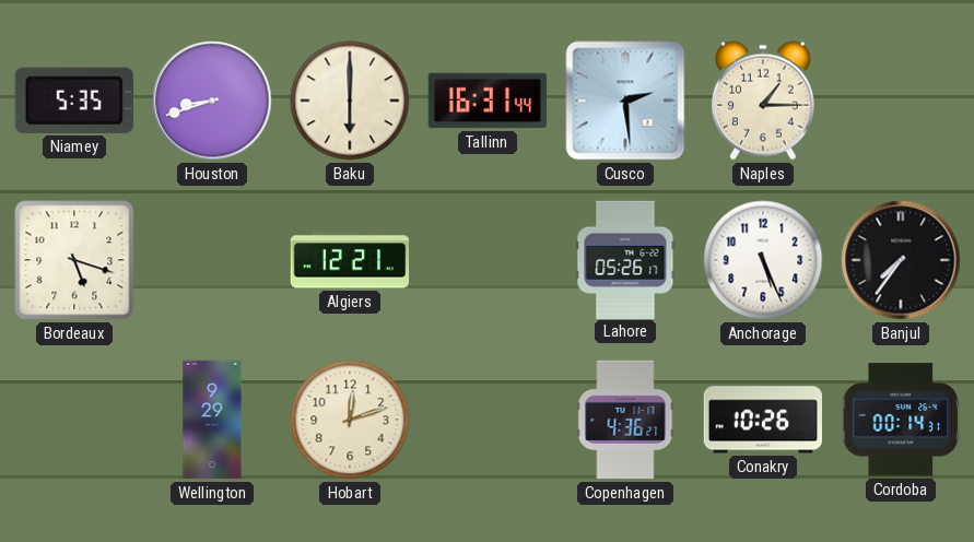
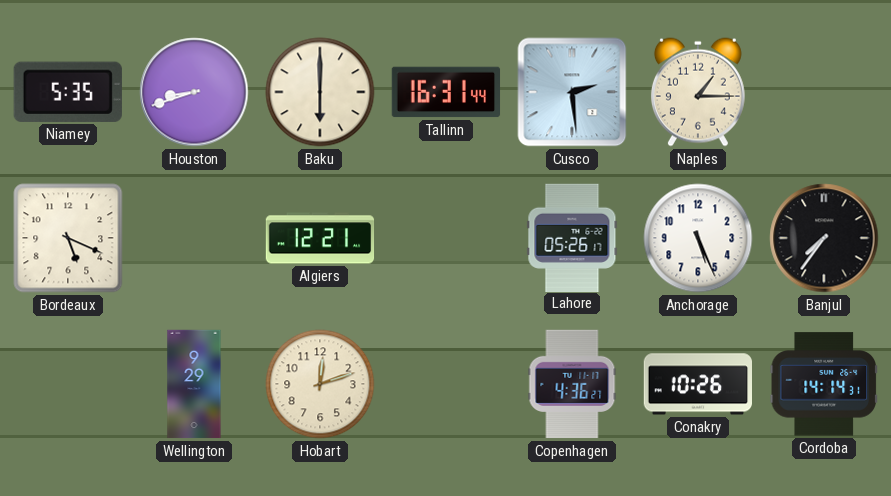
Bordeaux: 5:18 -> 5:19
Cordoba: 00:14 -> 14:14
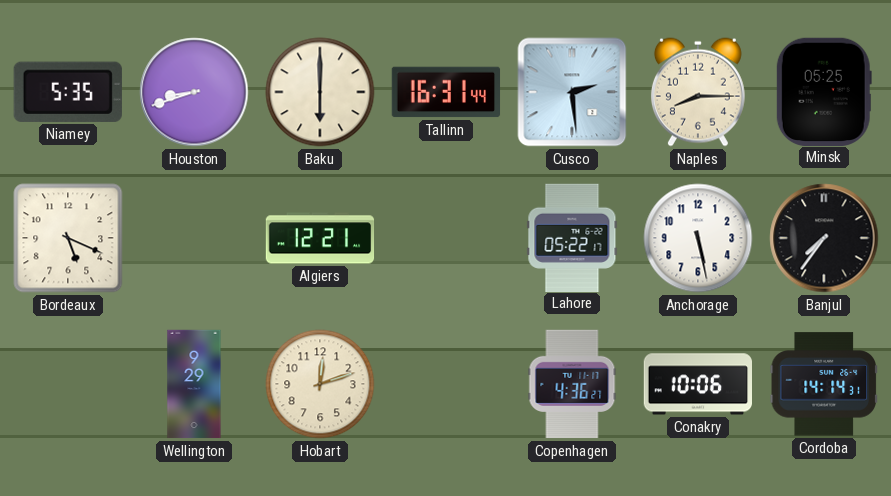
Naples: 1:15 -> 8:15
Minsk: none -> 05:25
Lahore: 05:26 -> 05:22
Anchorage: 5:26 -> 5:28
Conakry: 10:26 -> 10:06
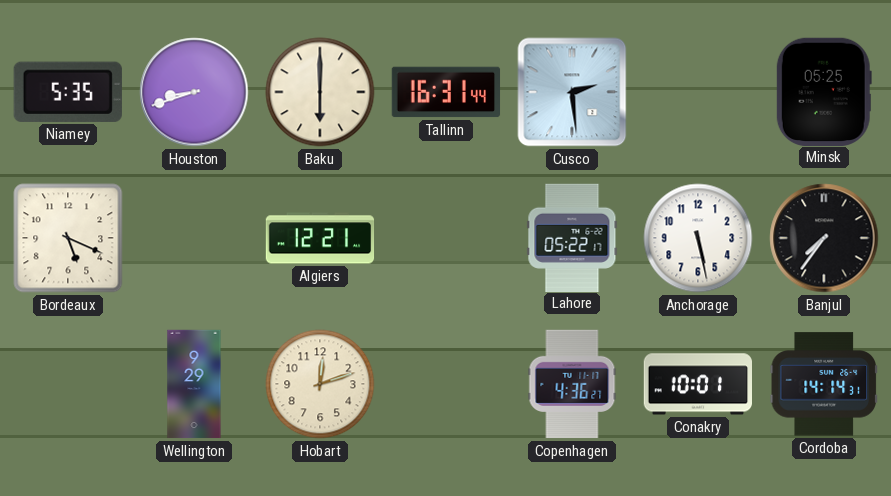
Naples: 8:15 -> none
Conakry: 10:06 -> 10:01
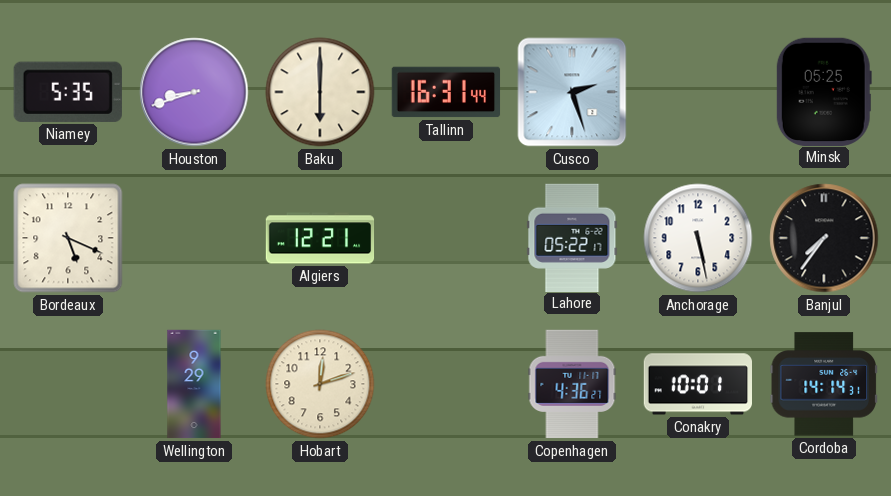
Cusco: 2:29 -> 2:27
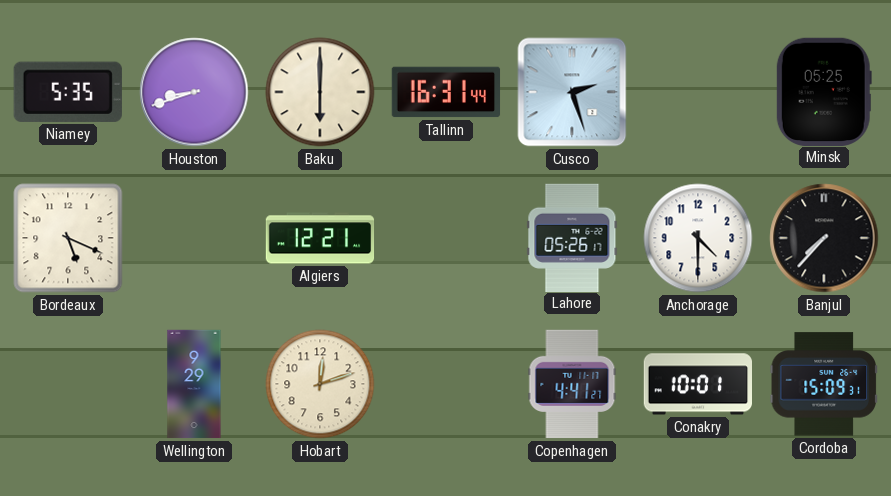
Lahore: 05:22 -> 05:26
Anchorage: 5:28 -> 4:30
Banjul: 7:36 -> 7:37
Copenhagen: 4:36 -> 4:41
Cordoba: 14:14 -> 15:09
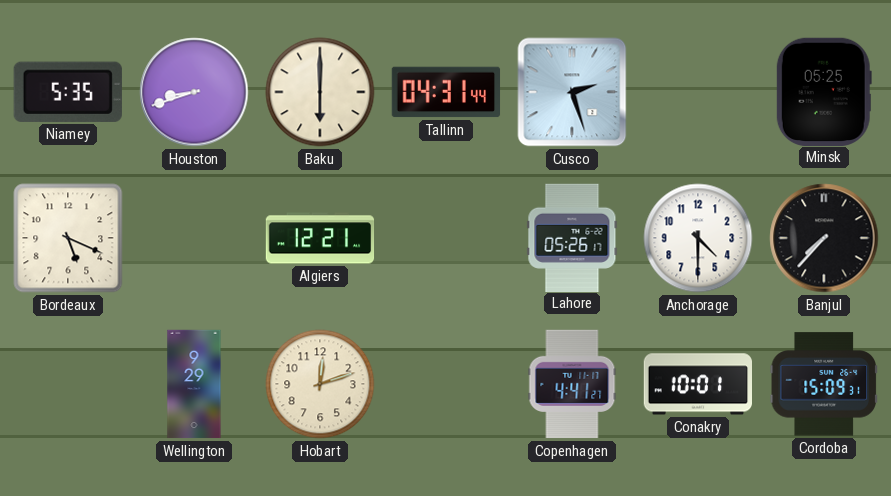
Tallinn: 16:31 -> 04:31
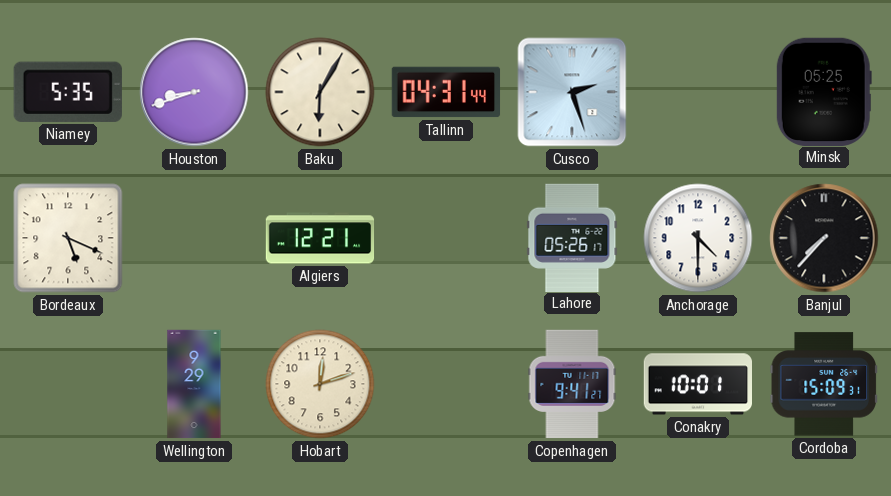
Baku: 6:00 -> 6:05
Copenhagen: 4:41 -> 9:41
